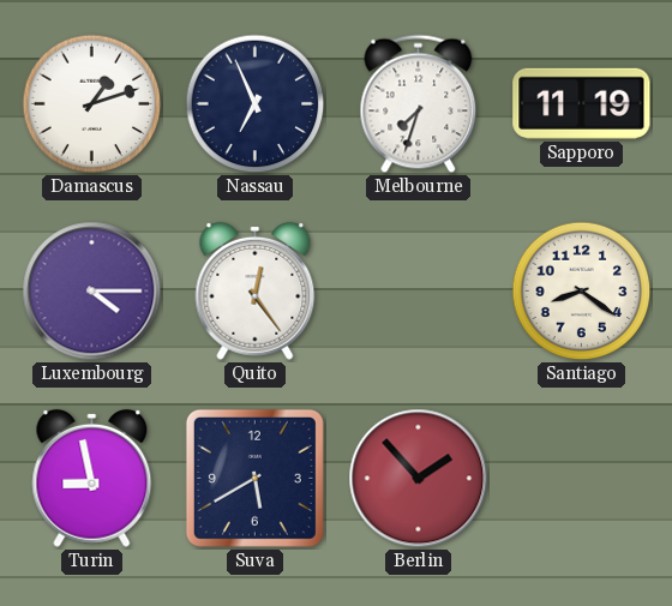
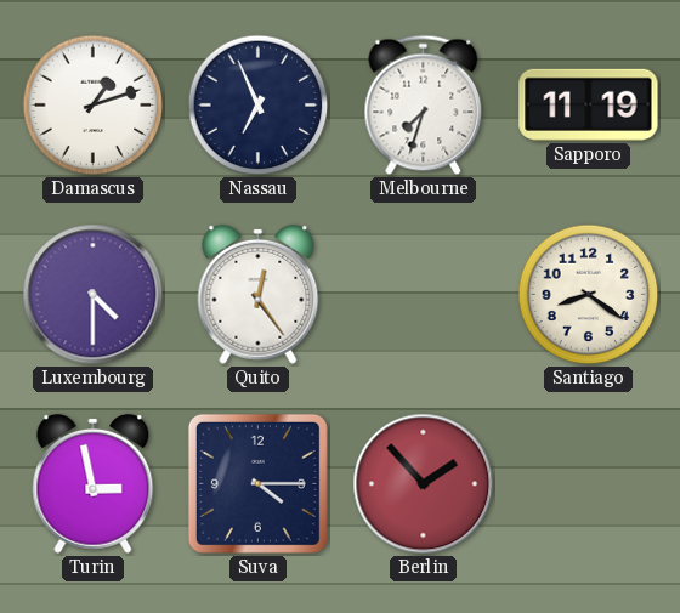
Luxembourg: 4:15 -> 4:30
Turin: 8:58 -> 2:58
Suva: 5:40 -> 4:15
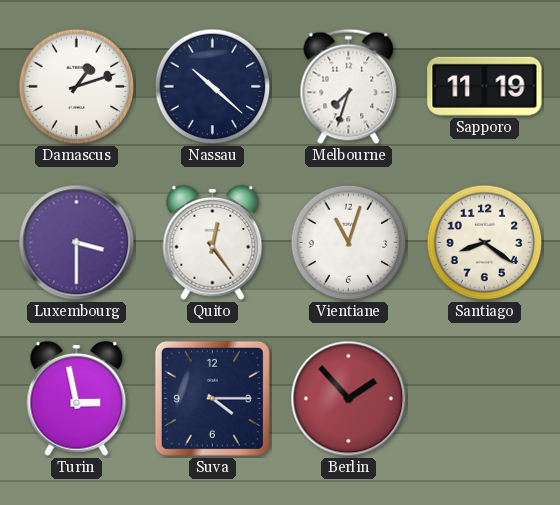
Nassau: 6:56 -> 10:22
Luxembourg: 4:30 -> 3:30
Vientiane: none -> 11:03
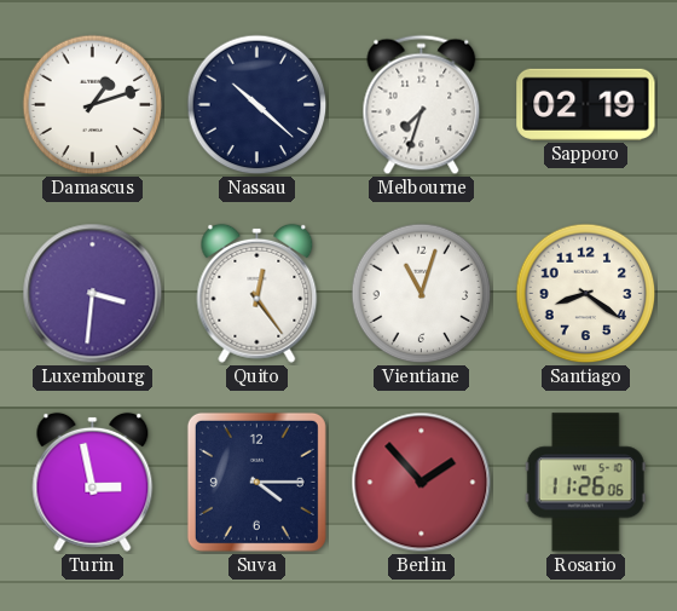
Sapporo: 11:19 -> 02:19
Luxembourg: 3:30 -> 3:31
Rosario: none -> 11:26
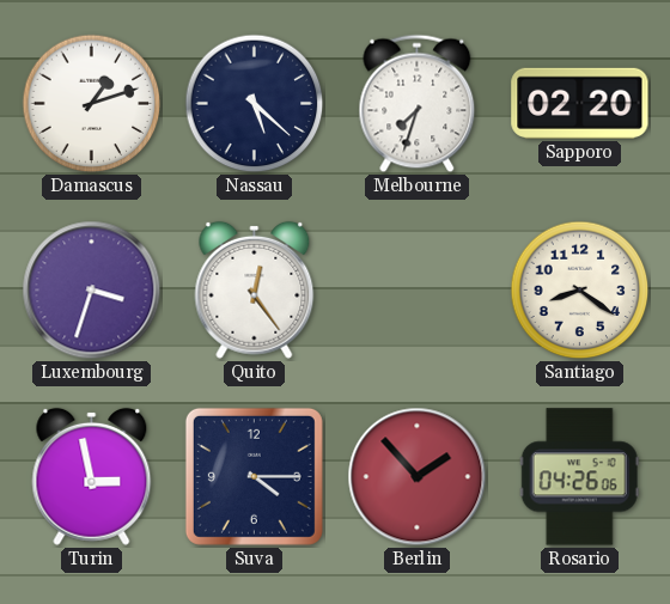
Nassau: 10:22 -> 5:22
Sapporo: 02:19 -> 02:20
Luxembourg: 3:31 -> 3:33
Vientiane: 11:03 -> none
Rosario: 11:26 -> 04:26
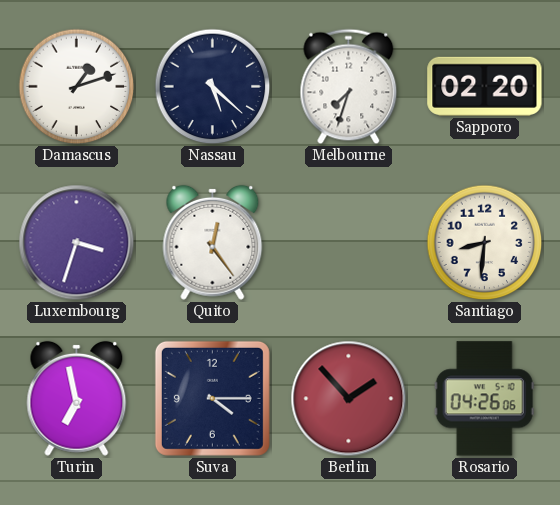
Santiago: 8:21 -> 8:31
Turin: 2:58 -> 6:58
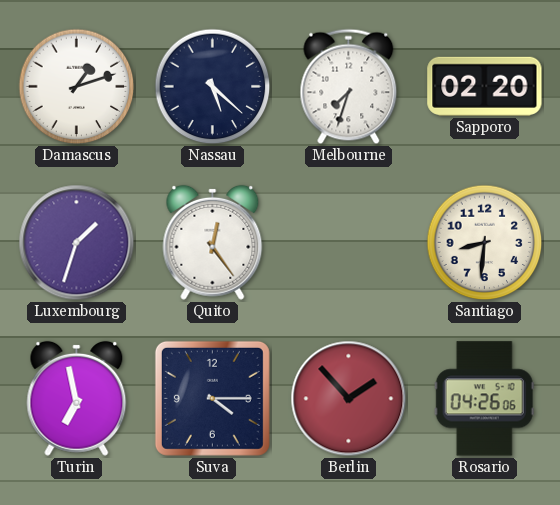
Luxembourg: 3:33 -> 1:33
